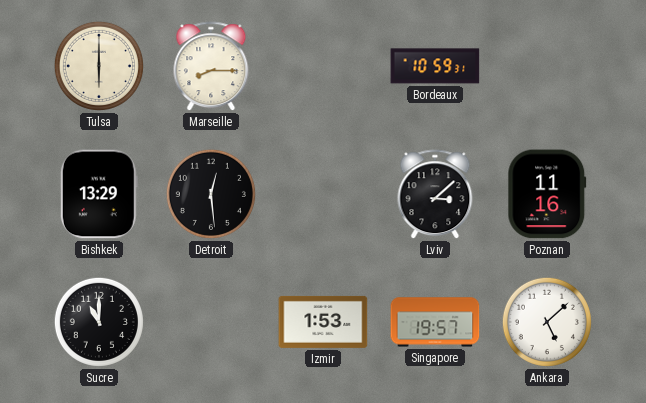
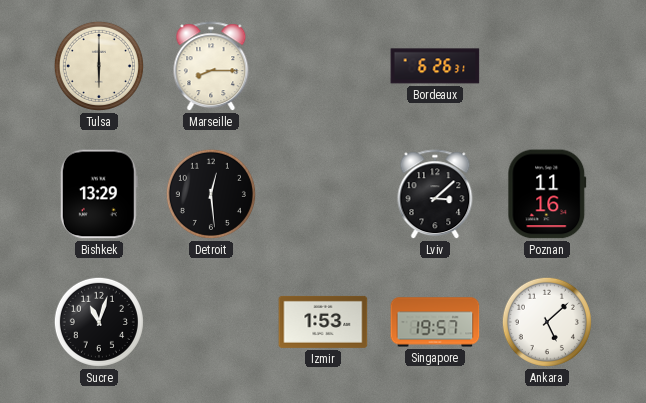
Bordeaux: 10:59 -> 6:26
Sucre: 11:00 -> 11:03
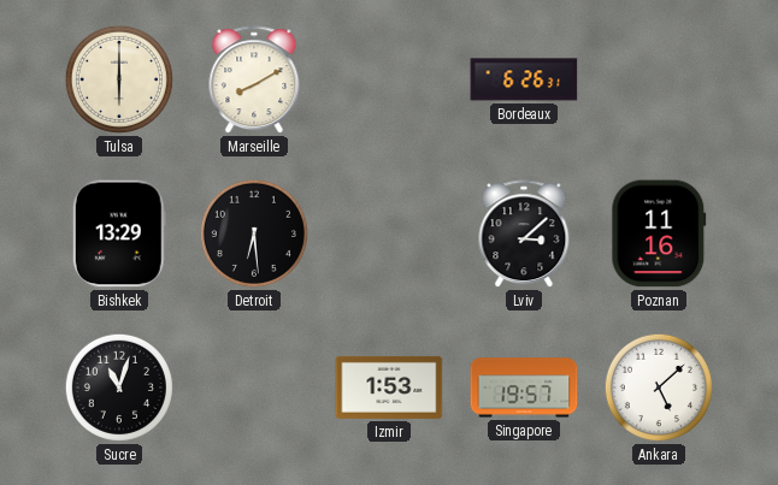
Marseille: 8:15 -> 8:10
Detroit: 12:29 -> 6:29
